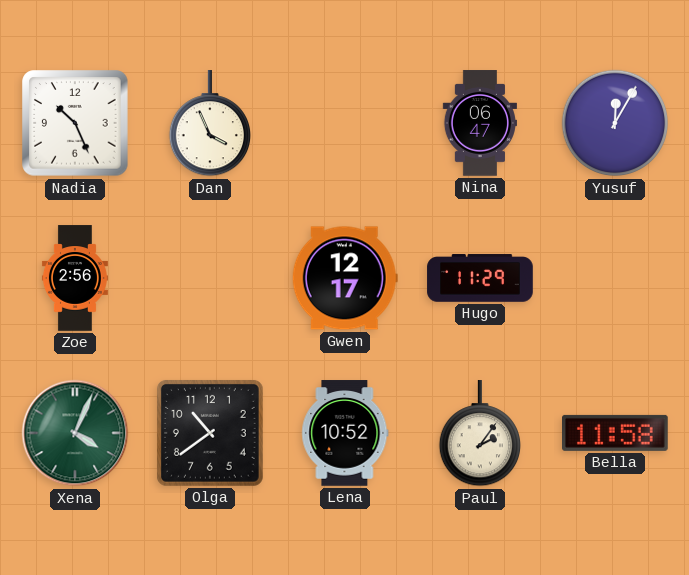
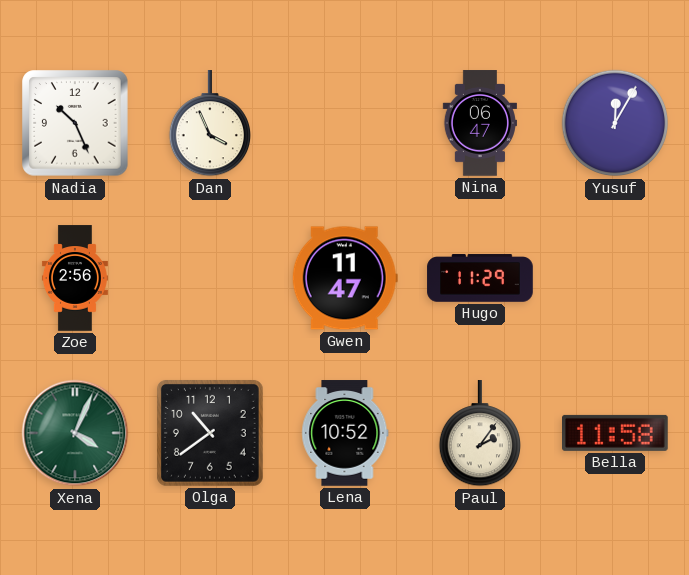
Gwen: 12:17 -> 11:47
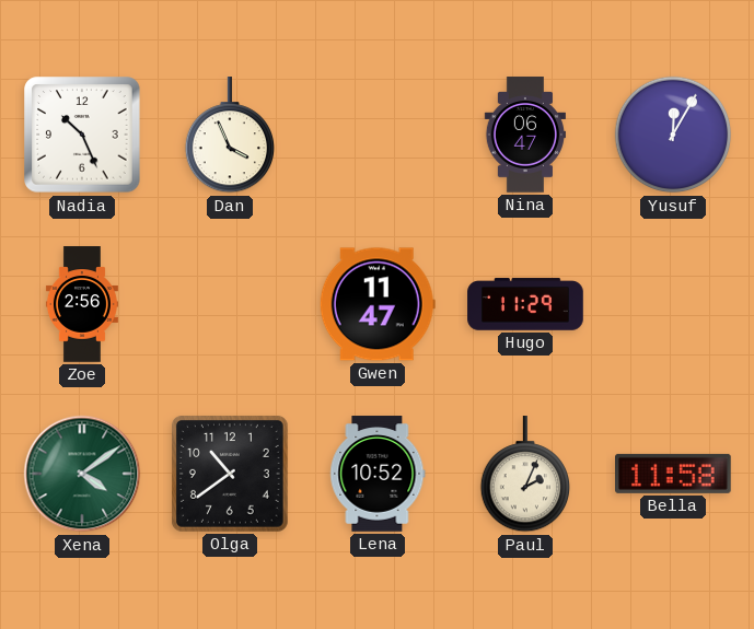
Xena: 4:04 -> 4:09
Paul: 2:06 -> 2:04
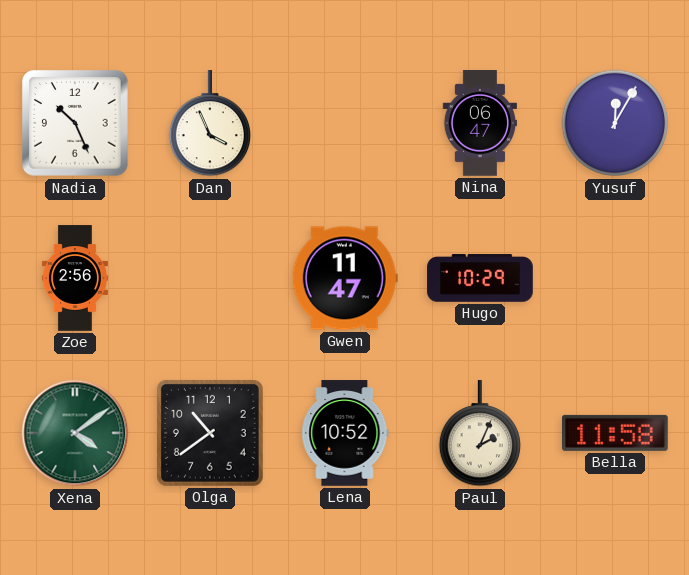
Hugo: 11:29 -> 10:29
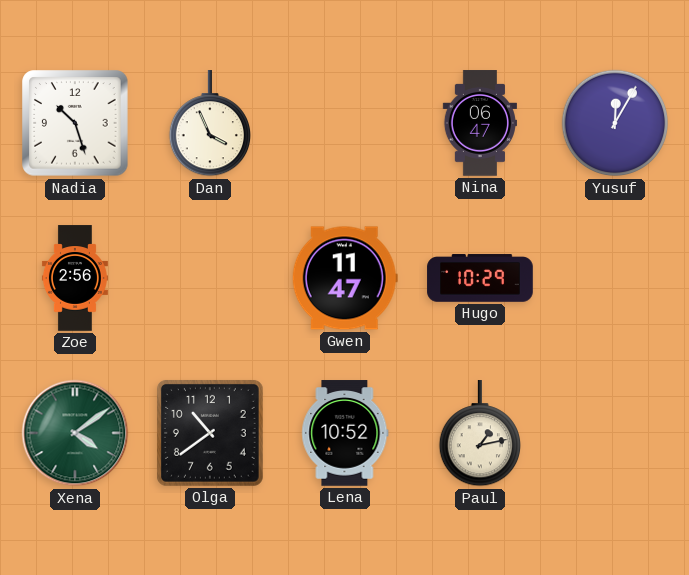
Nadia: 10:26 -> 10:27
Paul: 2:04 -> 1:13
Bella: 11:58 -> none
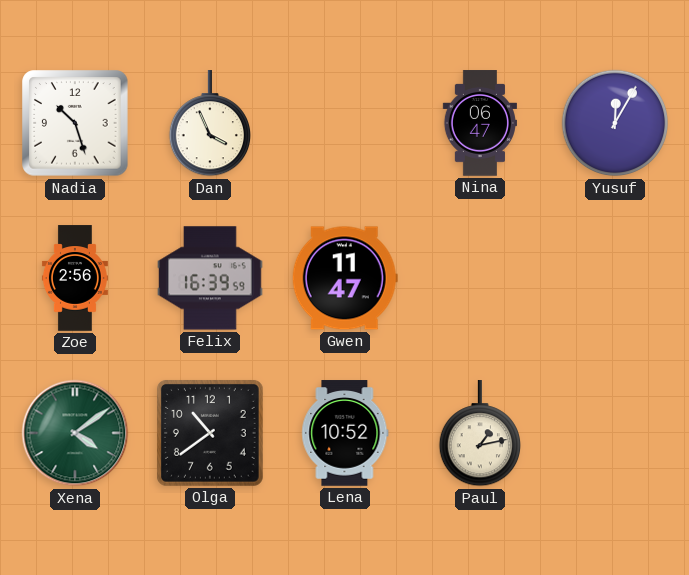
Felix: none -> 16:39
Hugo: 10:29 -> none
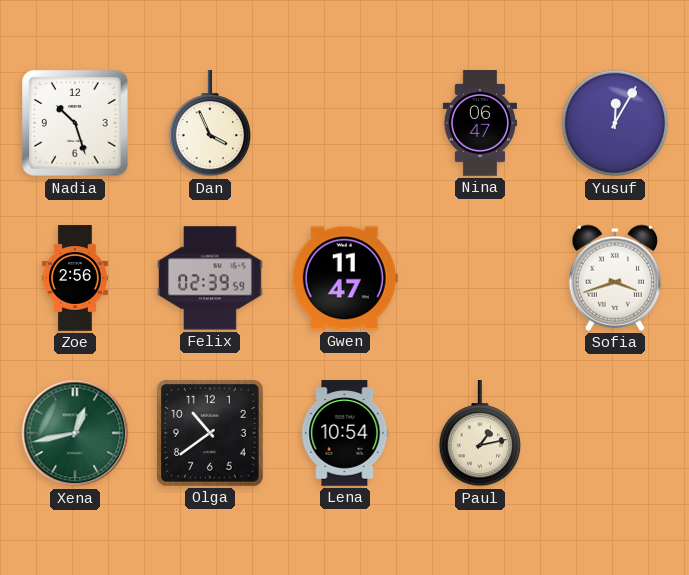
Felix: 16:39 -> 02:39
Sofia: none -> 3:42
Xena: 4:09 -> 12:43
Lena: 10:52 -> 10:54
